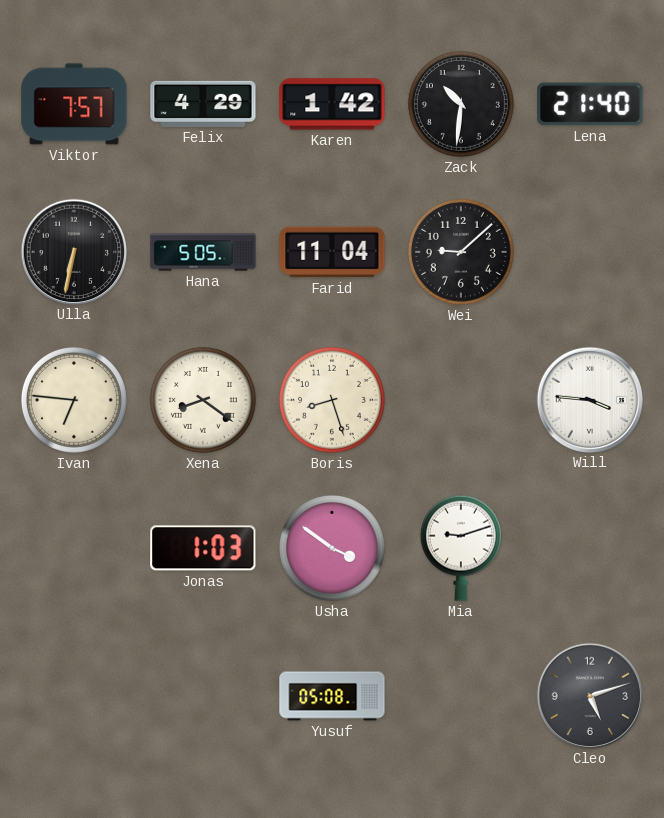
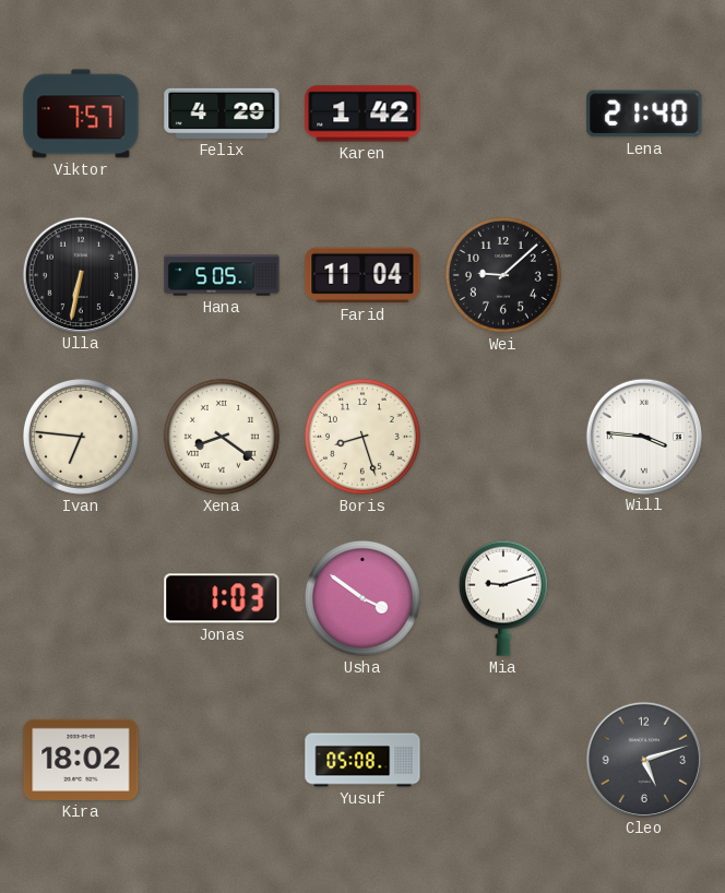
Zack: 10:31 -> none
Kira: none -> 18:02
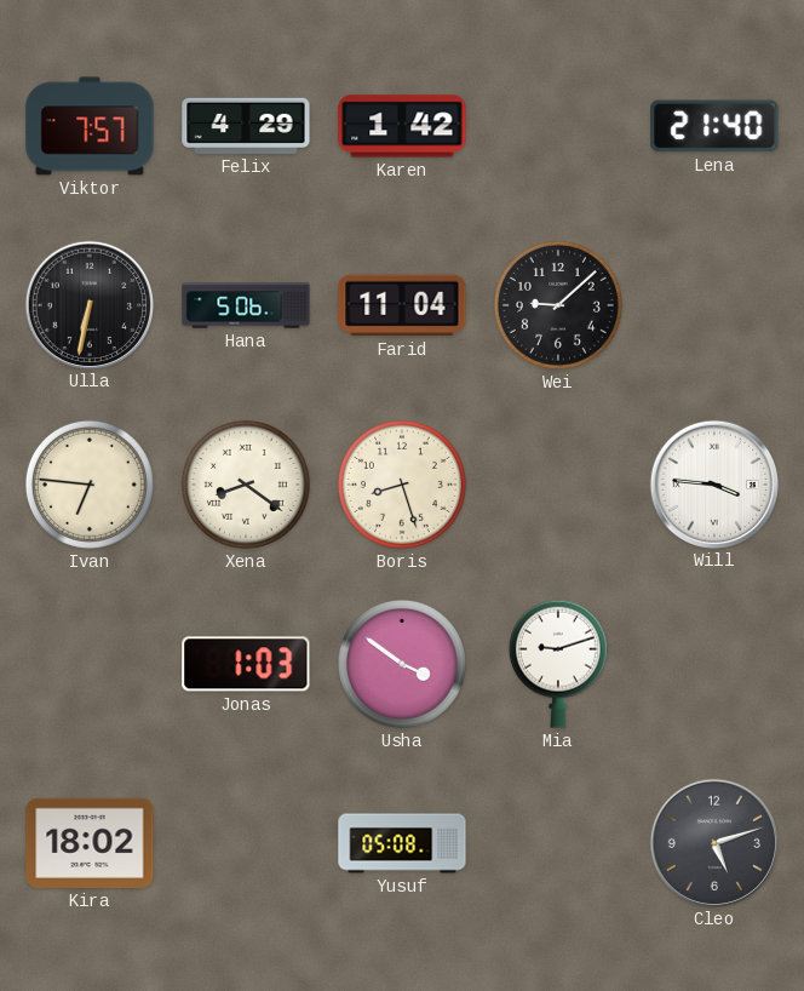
Hana: 5:05 -> 5:06
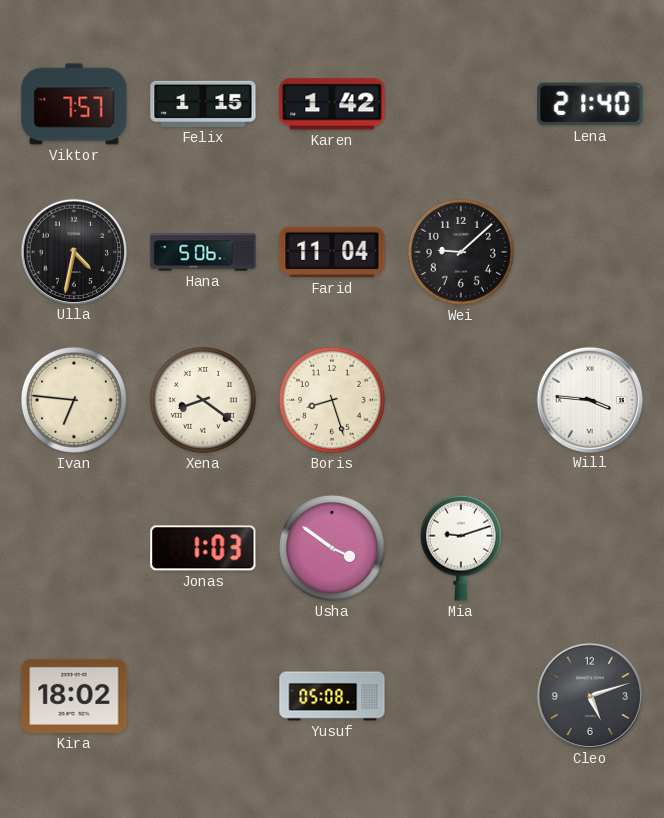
Felix: 4:29 -> 1:15
Ulla: 6:32 -> 4:32
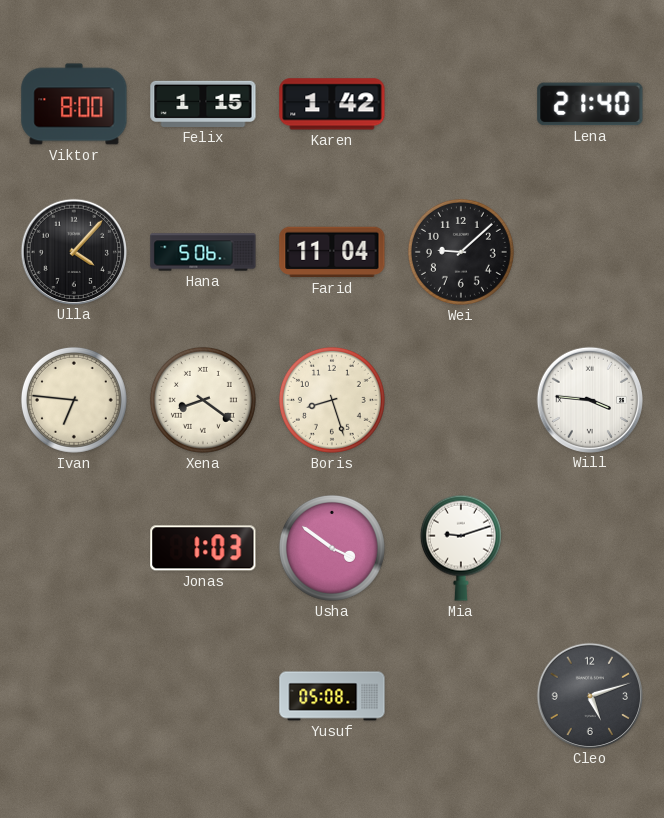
Viktor: 7:57 -> 8:00
Ulla: 4:32 -> 4:07
Kira: 18:02 -> none
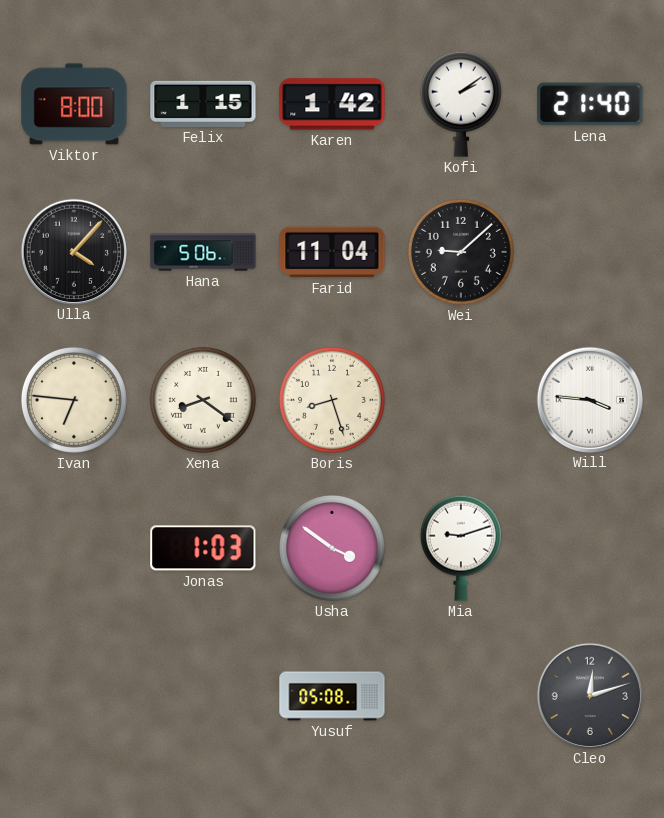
Kofi: none -> 2:09
Cleo: 5:12 -> 12:12
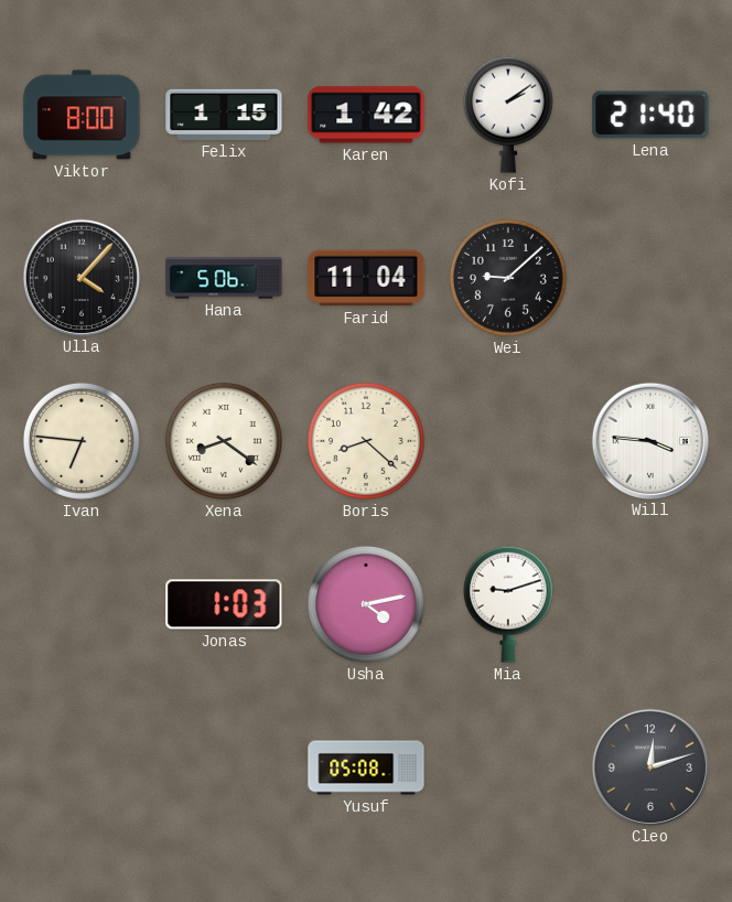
Boris: 8:27 -> 8:22
Usha: 3:51 -> 4:13
